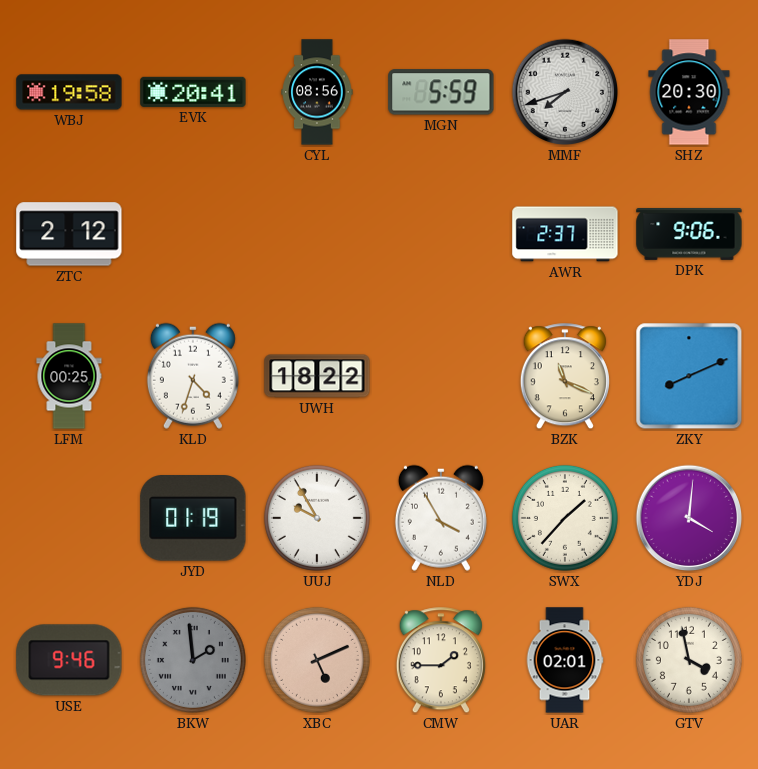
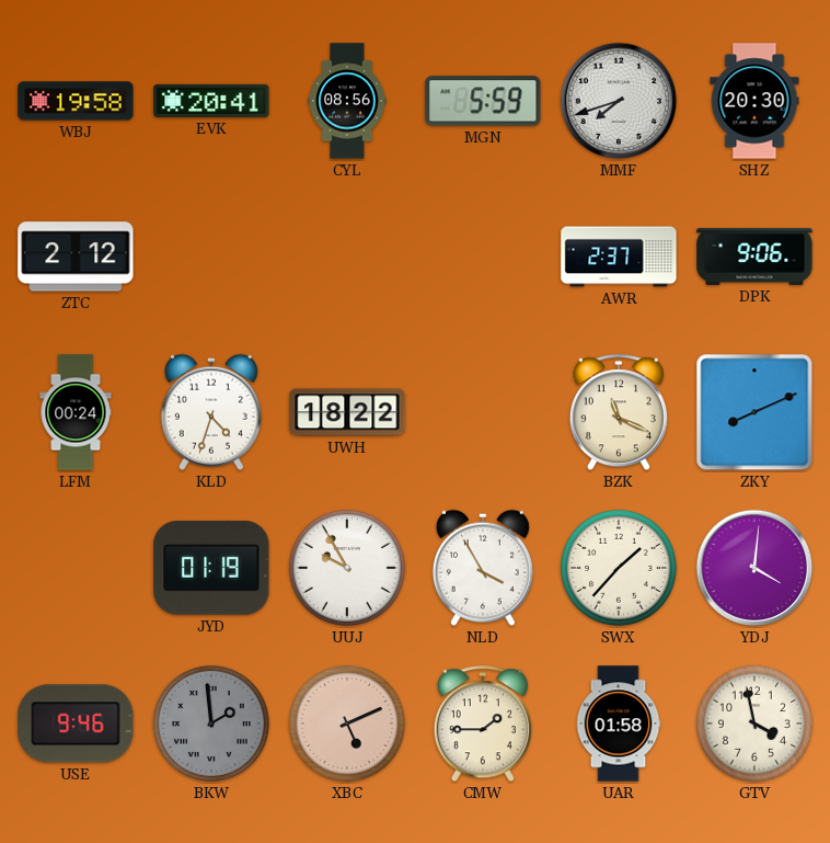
LFM: 00:25 -> 00:24
UAR: 02:01 -> 01:58
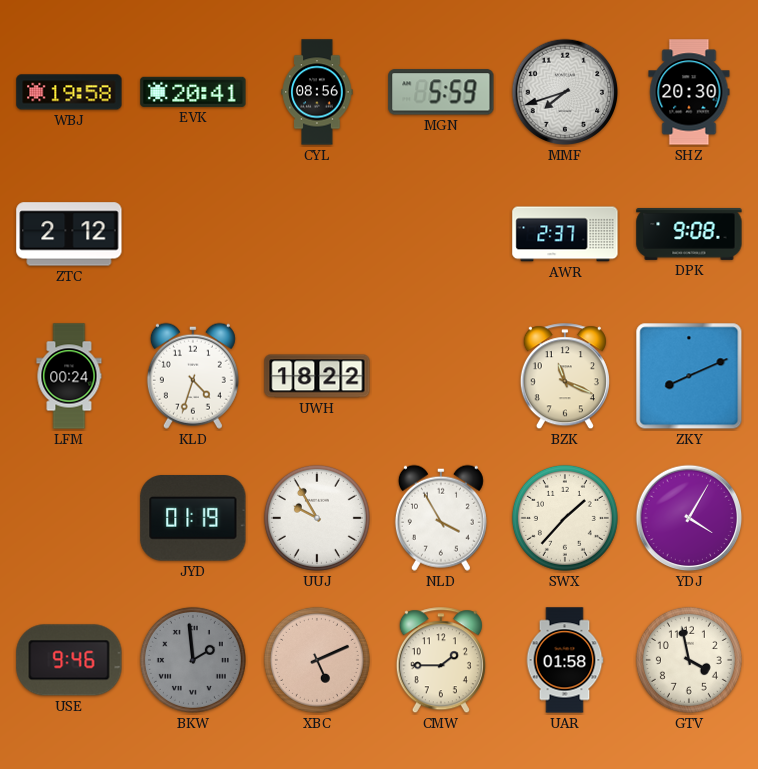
DPK: 9:06 -> 9:08
YDJ: 4:01 -> 4:05
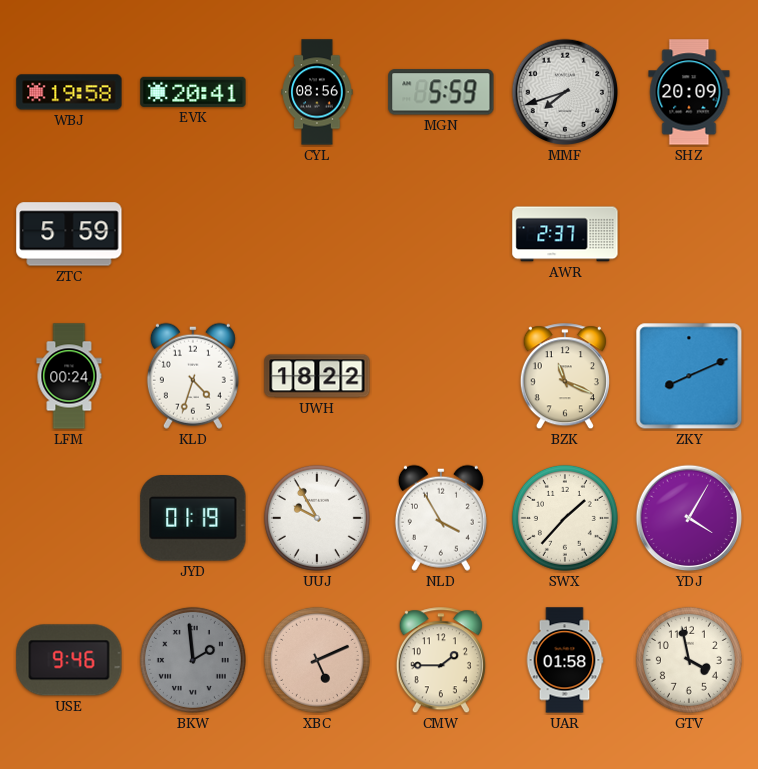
SHZ: 20:30 -> 20:09
ZTC: 2:12 -> 5:59
DPK: 9:08 -> none
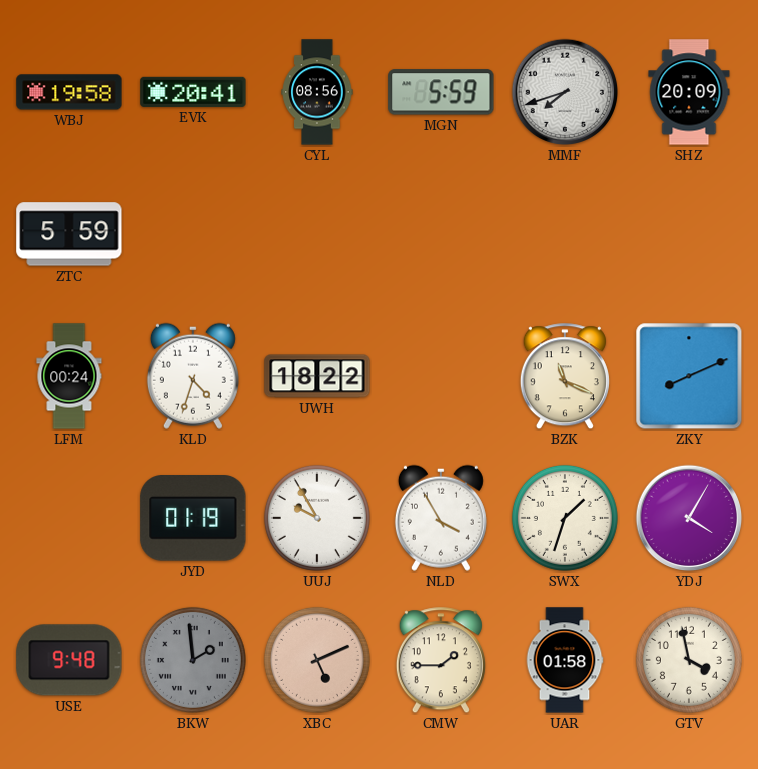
AWR: 2:37 -> none
SWX: 1:37 -> 1:33
USE: 9:46 -> 9:48
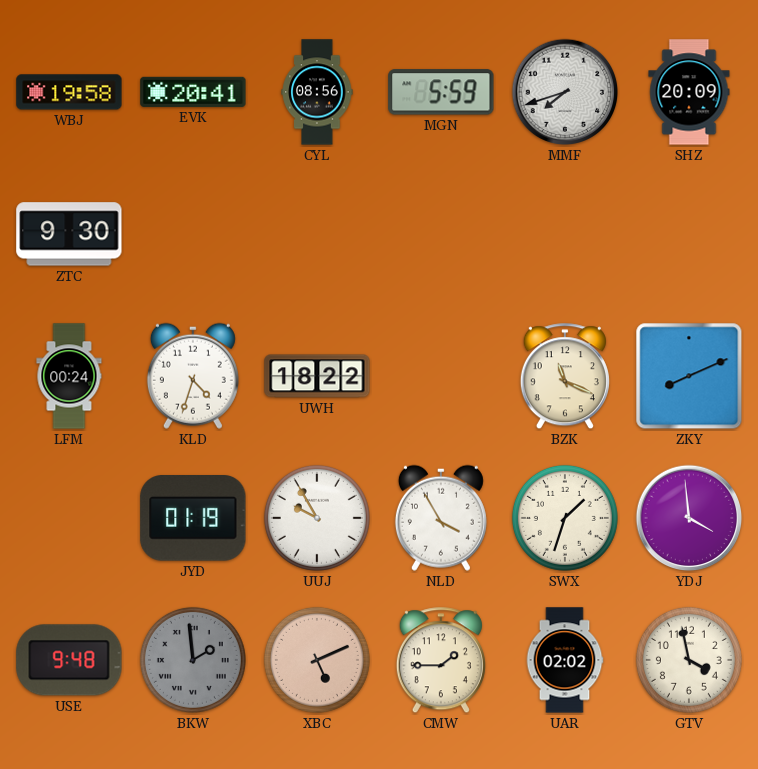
ZTC: 5:59 -> 9:30
YDJ: 4:05 -> 3:59
UAR: 01:58 -> 02:02
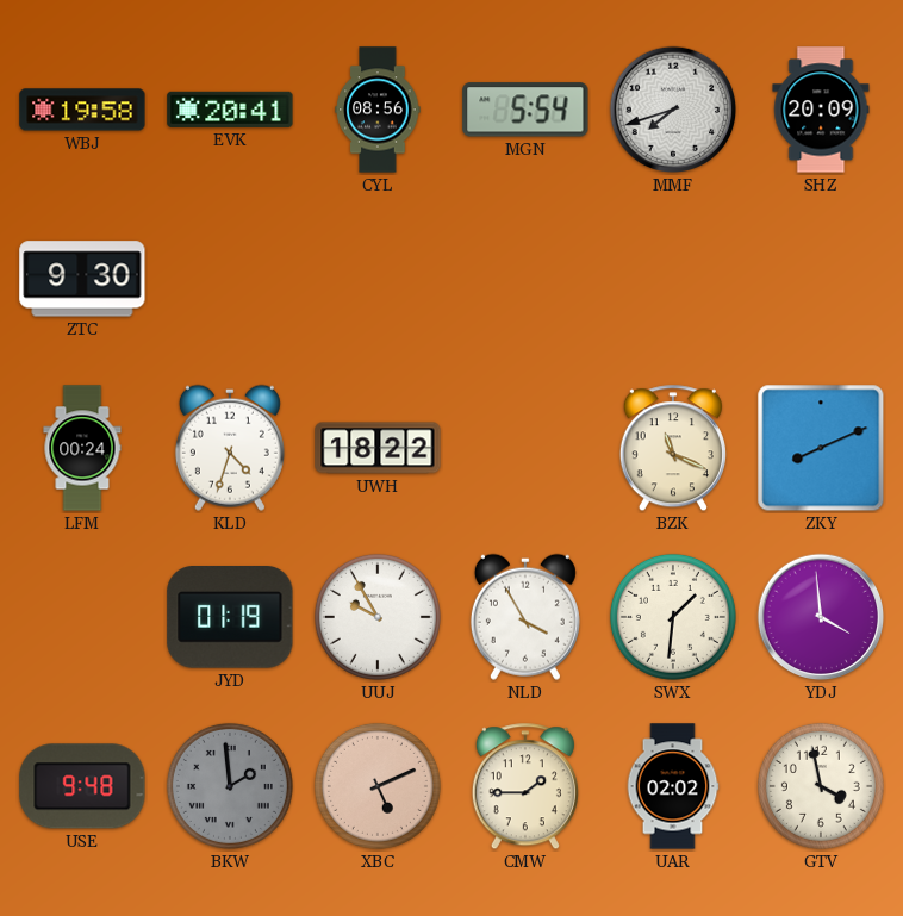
MGN: 5:59 -> 5:54
SWX: 1:33 -> 1:31
